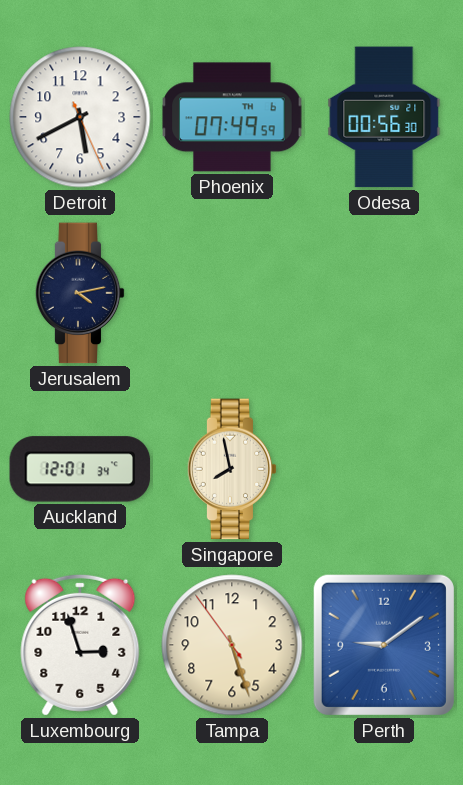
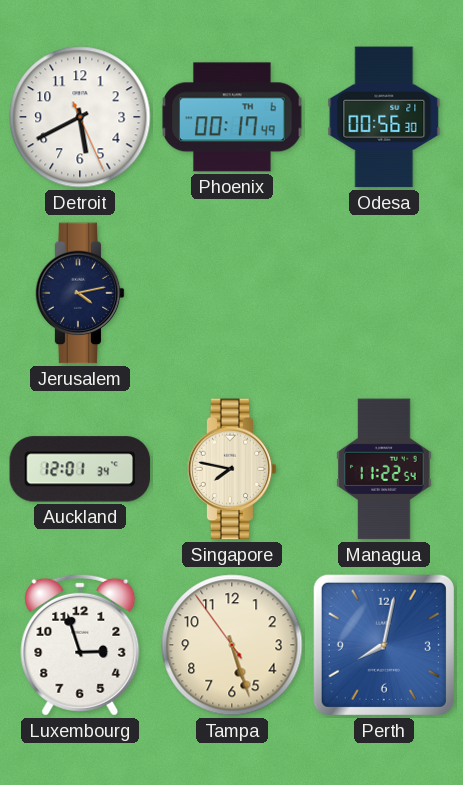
Phoenix: 07:49 -> 00:17
Singapore: 7:58 -> 7:47
Managua: none -> 11:22
Perth: 9:09 -> 8:02
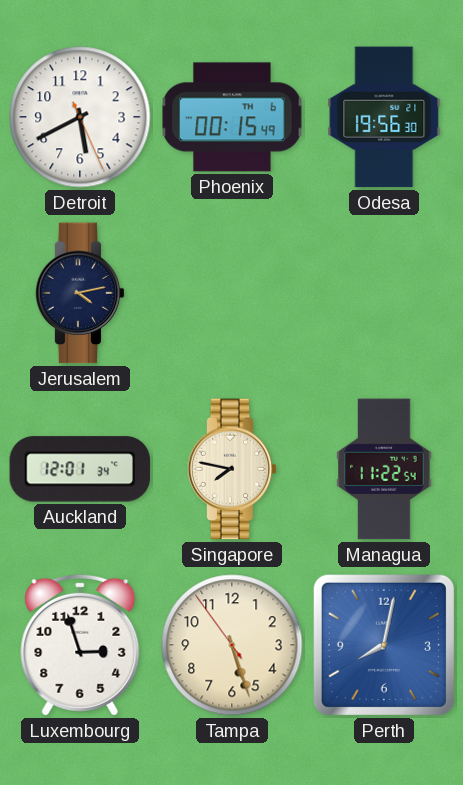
Phoenix: 00:17 -> 00:15
Odesa: 00:56 -> 19:56
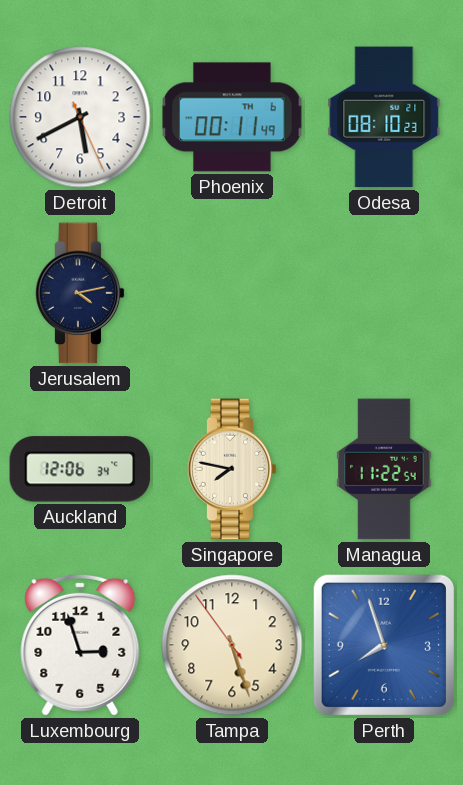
Phoenix: 00:15 -> 00:11
Odesa: 19:56 -> 08:10
Auckland: 12:01 -> 12:06
Perth: 8:02 -> 7:57
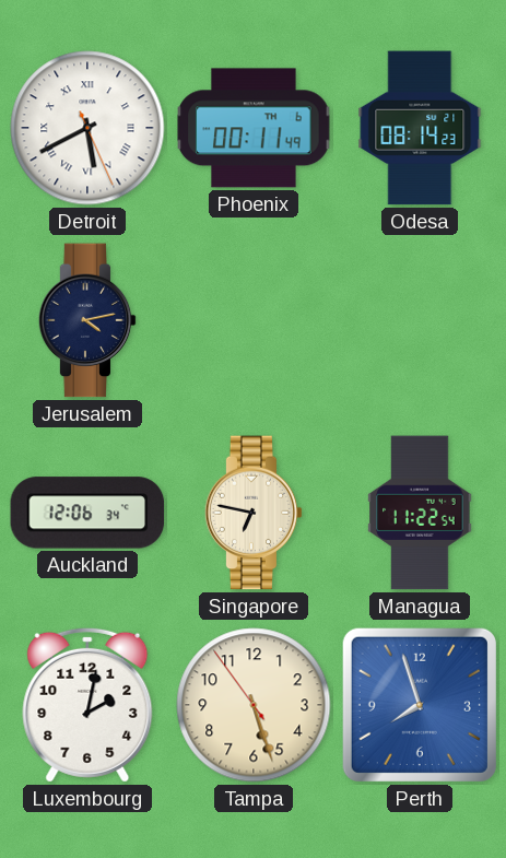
Detroit numerals: Arabic -> Roman
Odesa: 08:10 -> 08:14
Singapore: 7:47 -> 6:47
Luxembourg: 2:57 -> 2:02
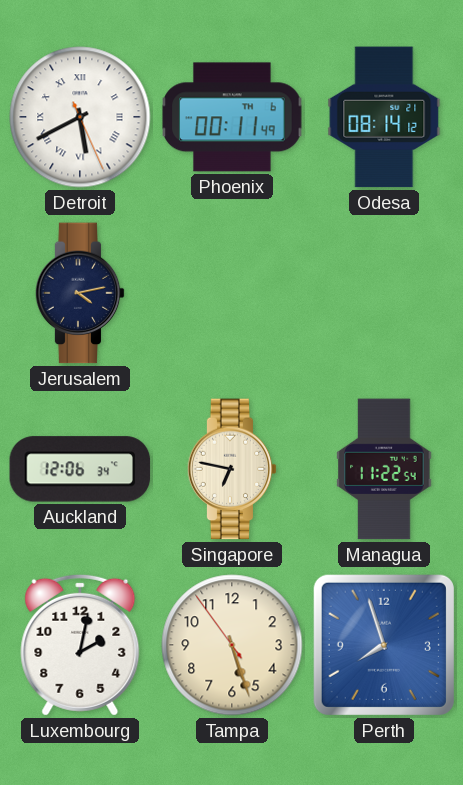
Odesa: 08:14:23 -> 08:14:12
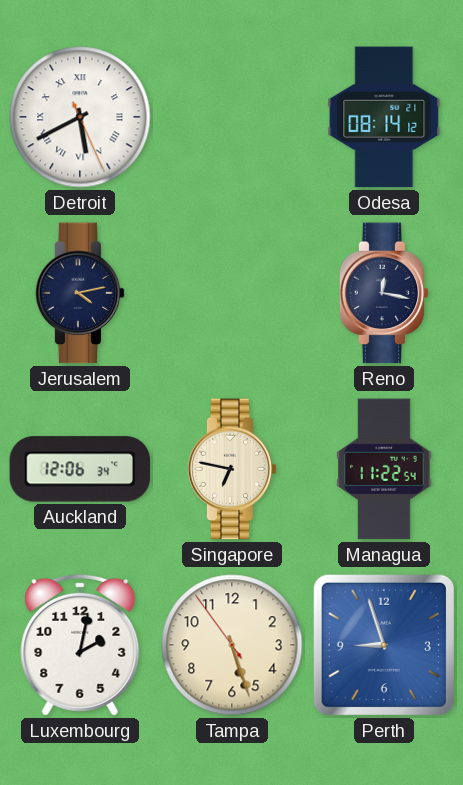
Phoenix: 00:11 -> none
Reno: none -> 12:17
Perth: 7:57 -> 8:57
